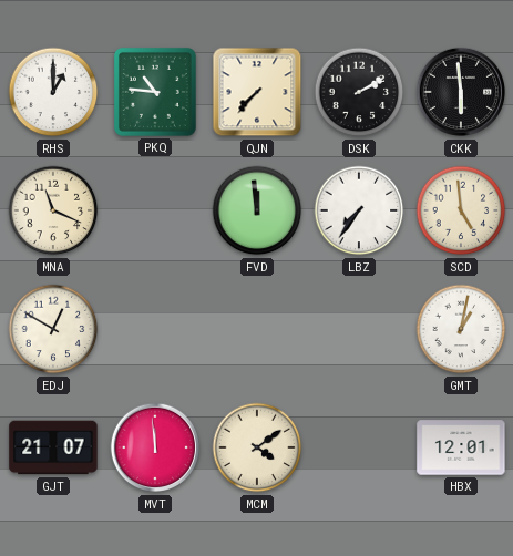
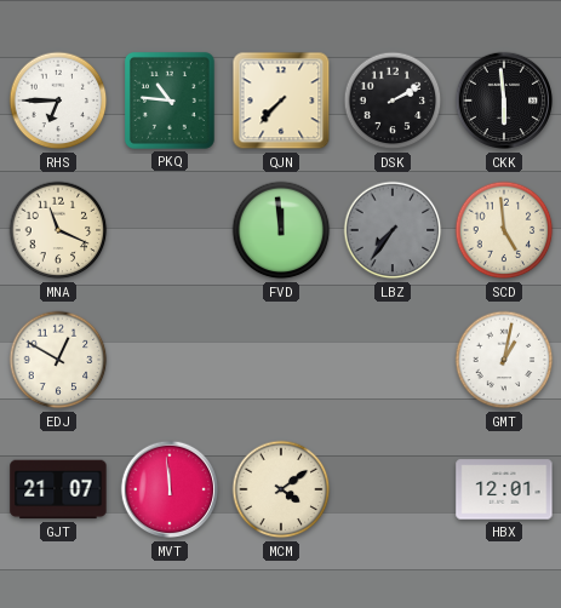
RHS: 1:00 -> 6:45
LBZ dial: white -> grey
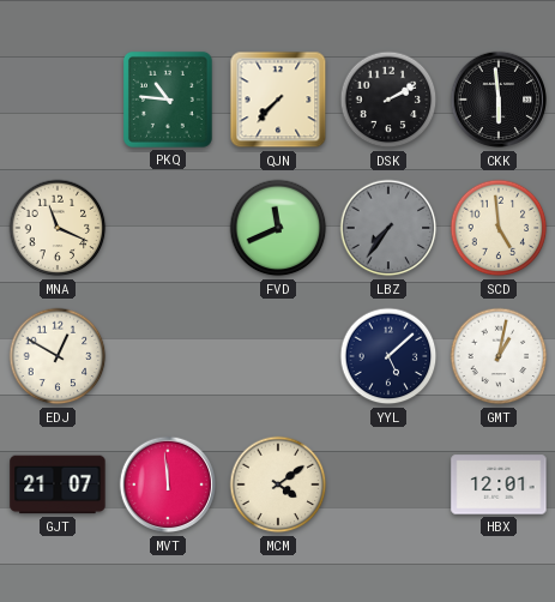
RHS: 6:45 -> none
FVD: 11:59 -> 11:41
YYL: none -> 5:08
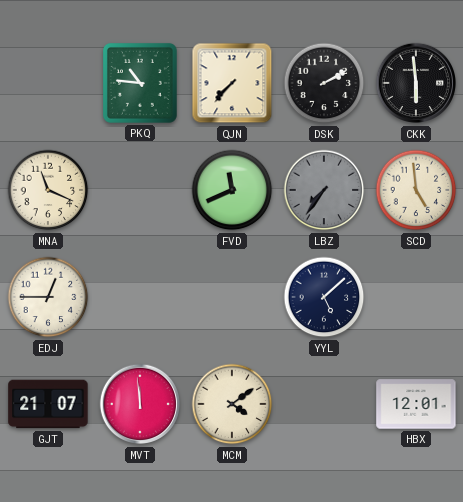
EDJ: 12:50 -> 12:45
GMT: 1:02 -> none
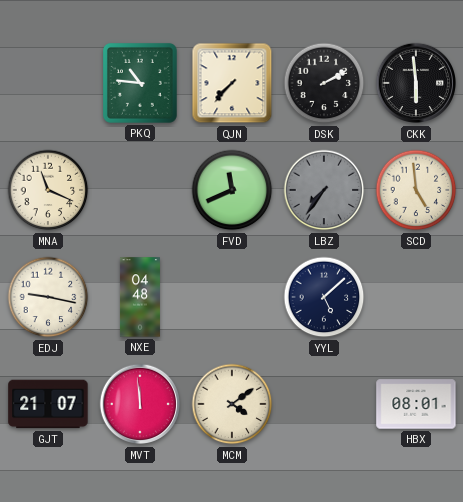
EDJ: 12:45 -> 9:17
NXE: none -> 04:48
HBX: 12:01 -> 08:01
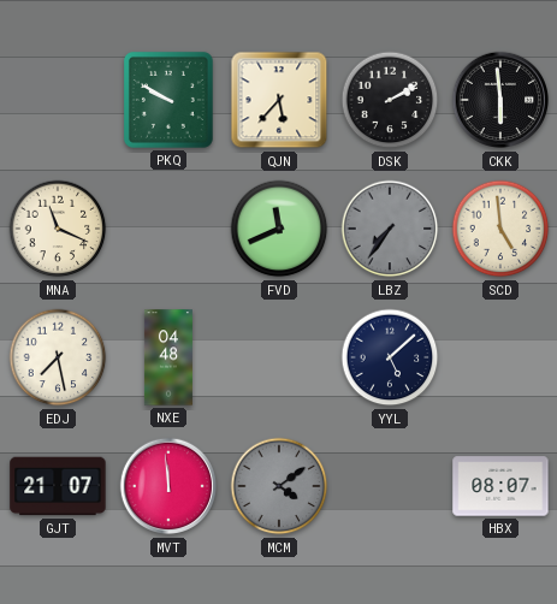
PKQ: 10:46 -> 9:50
QJN: 7:37 -> 5:37
EDJ: 9:17 -> 7:28
MCM dial: cream -> grey
HBX: 08:01 -> 08:07
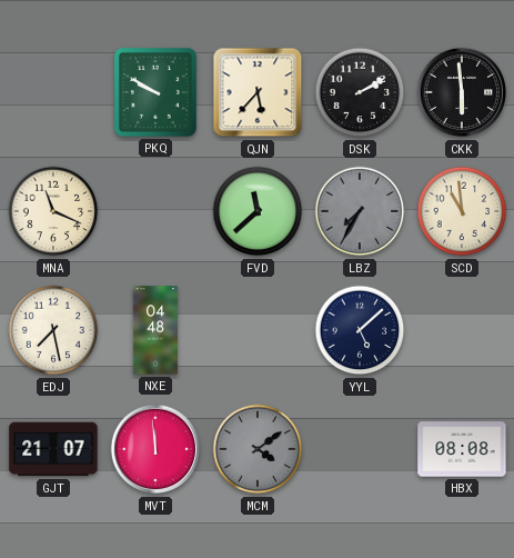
FVD: 11:41 -> 11:38
LBZ: 7:36 -> 7:35
SCD: 4:59 -> 10:59
HBX: 08:07 -> 08:08
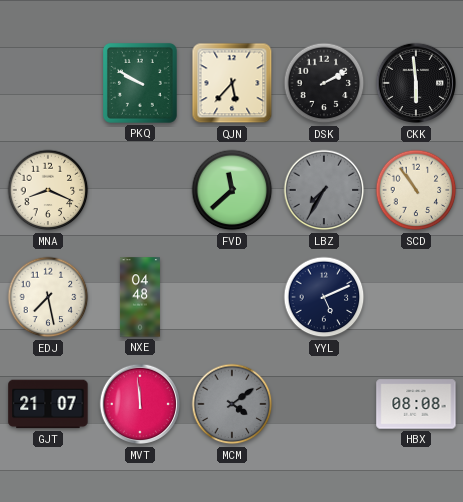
MNA: 11:19 -> 8:19
SCD: 10:59 -> 10:54
YYL: 5:08 -> 5:11
